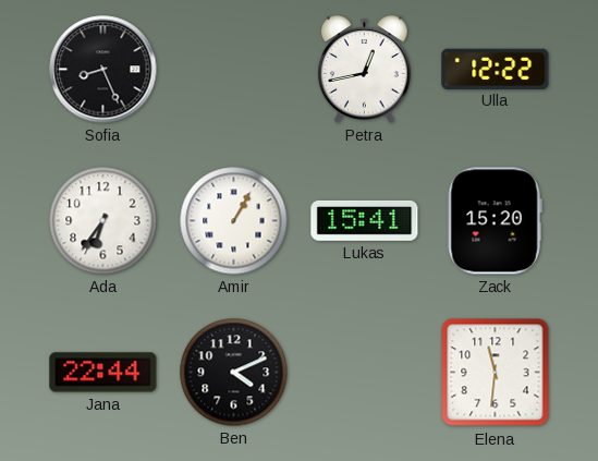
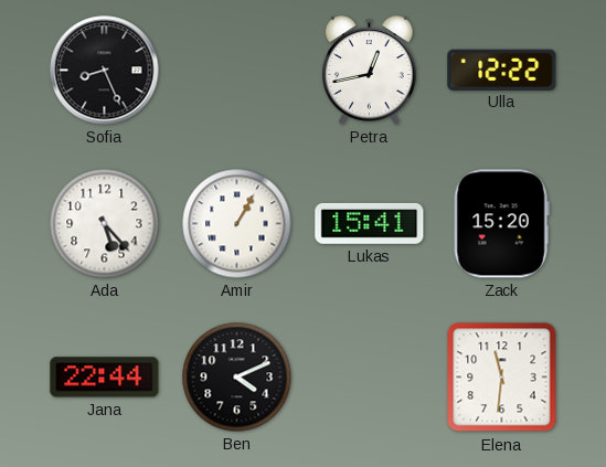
Ada: 6:36 -> 5:23
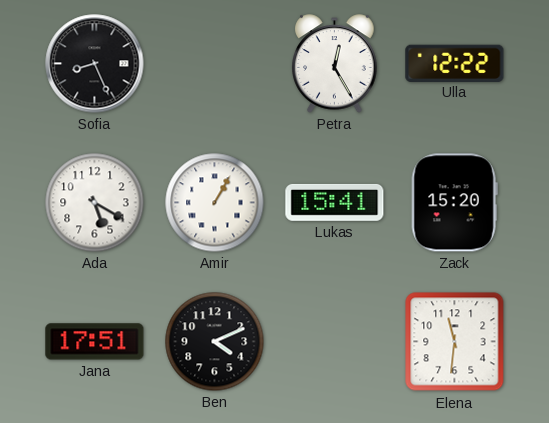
Petra: 12:43 -> 12:25
Ada: 5:23 -> 5:20
Jana: 22:44 -> 17:51
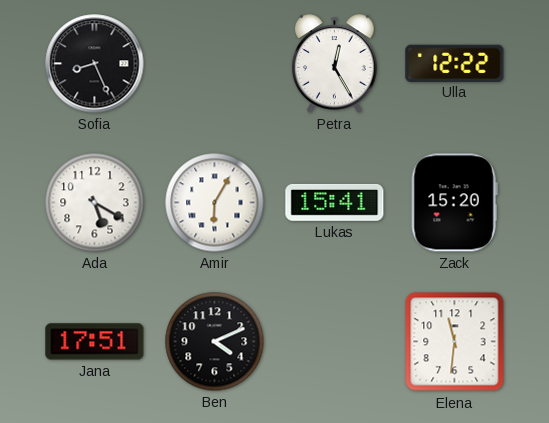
Amir: 1:05 -> 6:05
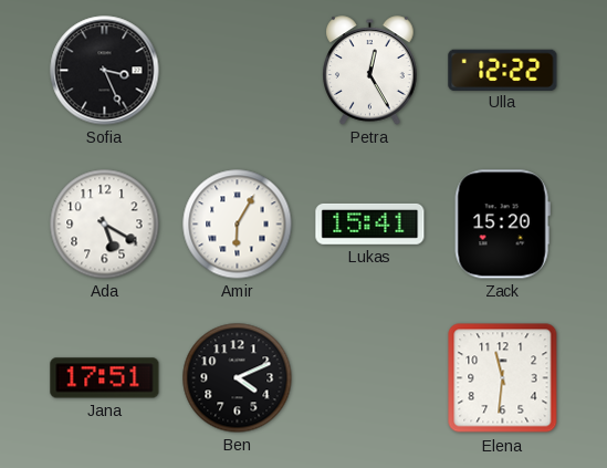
Sofia: 8:26 -> 3:26
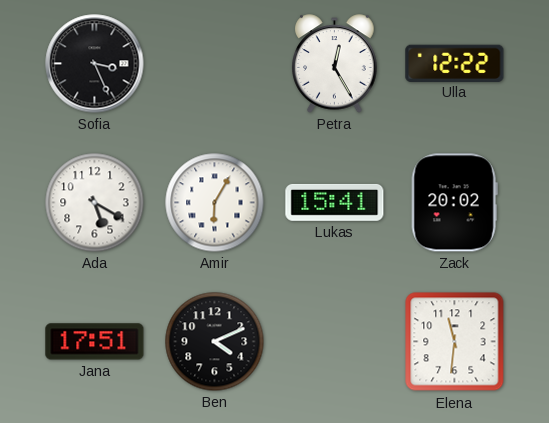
Zack: 15:20 -> 20:02
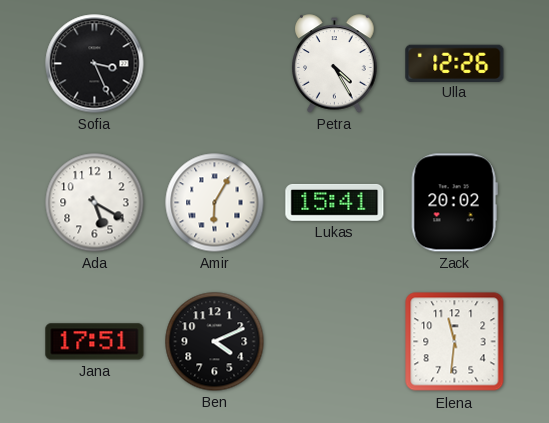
Petra: 12:25 -> 4:25
Ulla: 12:22 -> 12:26
